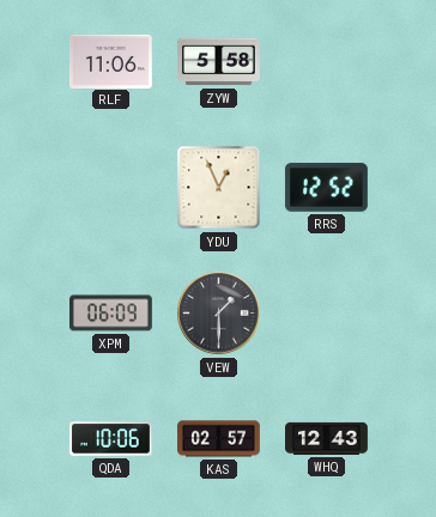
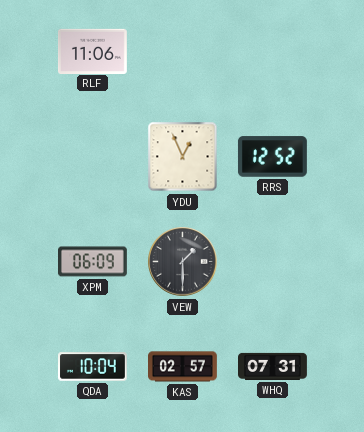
ZYW: 5:58 -> none
QDA: 10:06 -> 10:04
WHQ: 12:43 -> 07:31
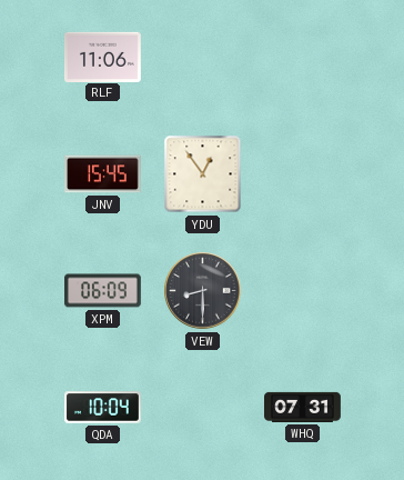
JNV: none -> 15:45
YDU: 12:56 -> 12:54
RRS: 12:52 -> none
VEW: 1:30 -> 8:30
KAS: 02:57 -> none
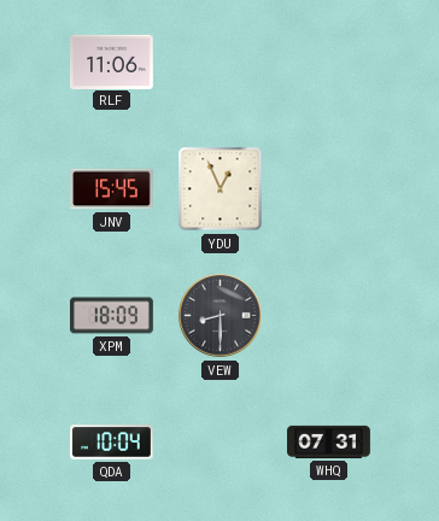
YDU: 12:54 -> 12:56
XPM: 06:09 -> 18:09
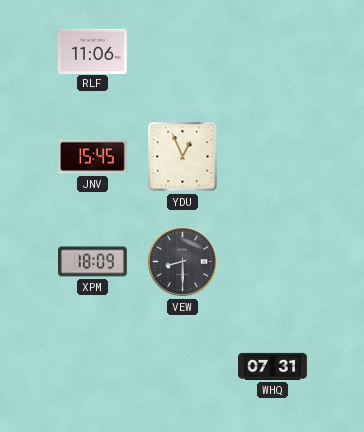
QDA: 10:04 -> none
